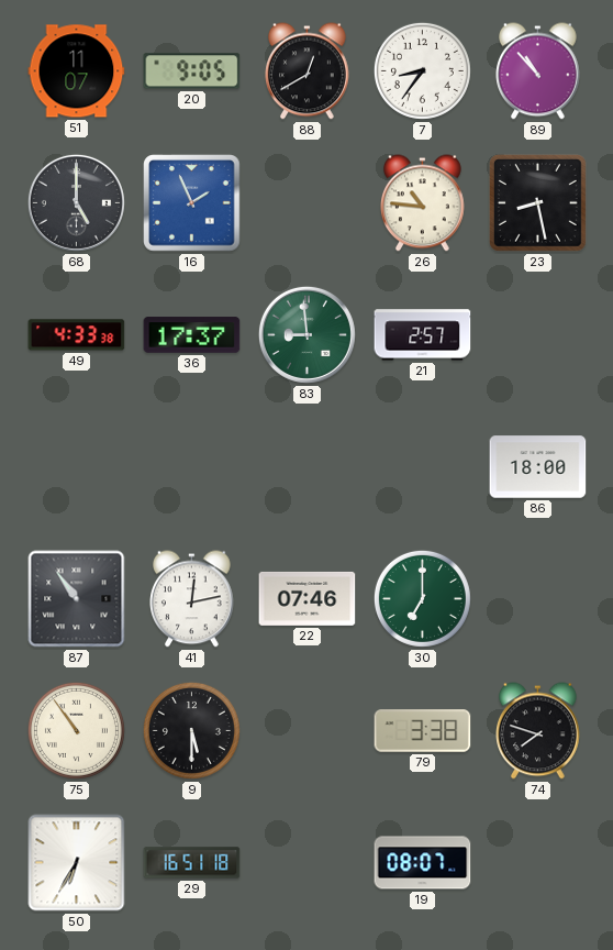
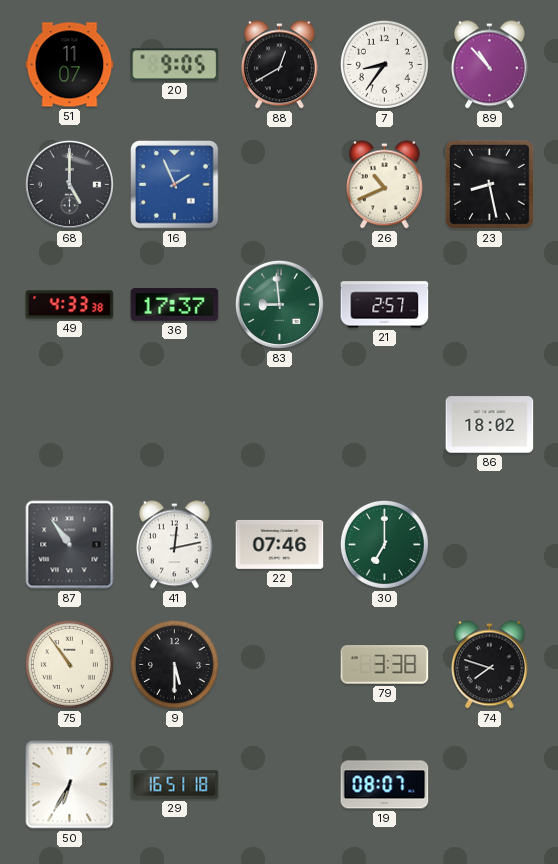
26: 10:46 -> 10:41
86: 18:00 -> 18:02
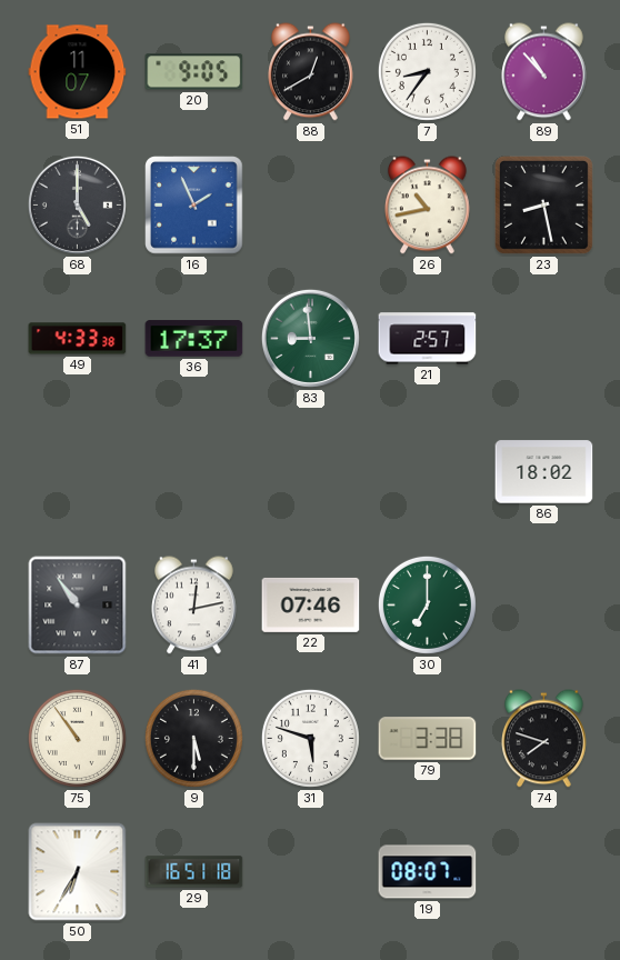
26: 10:41 -> 10:43
31: none -> 5:48
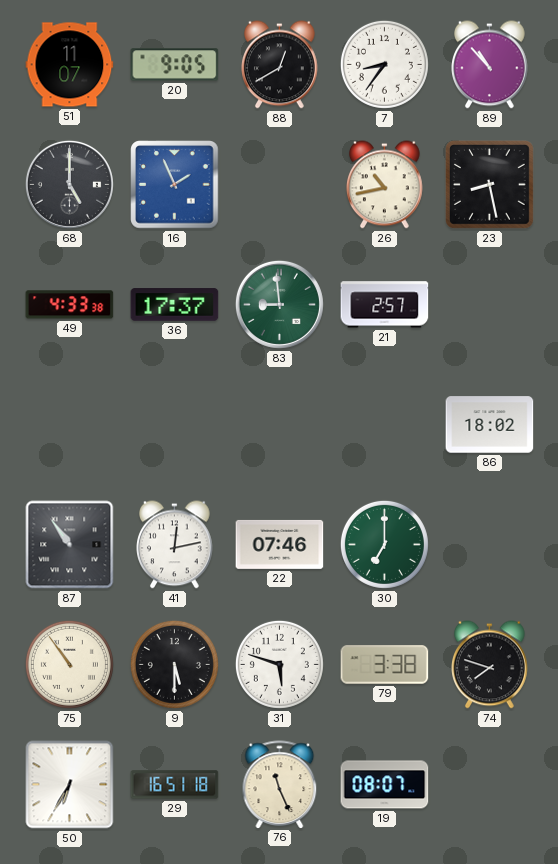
76: none -> 11:26
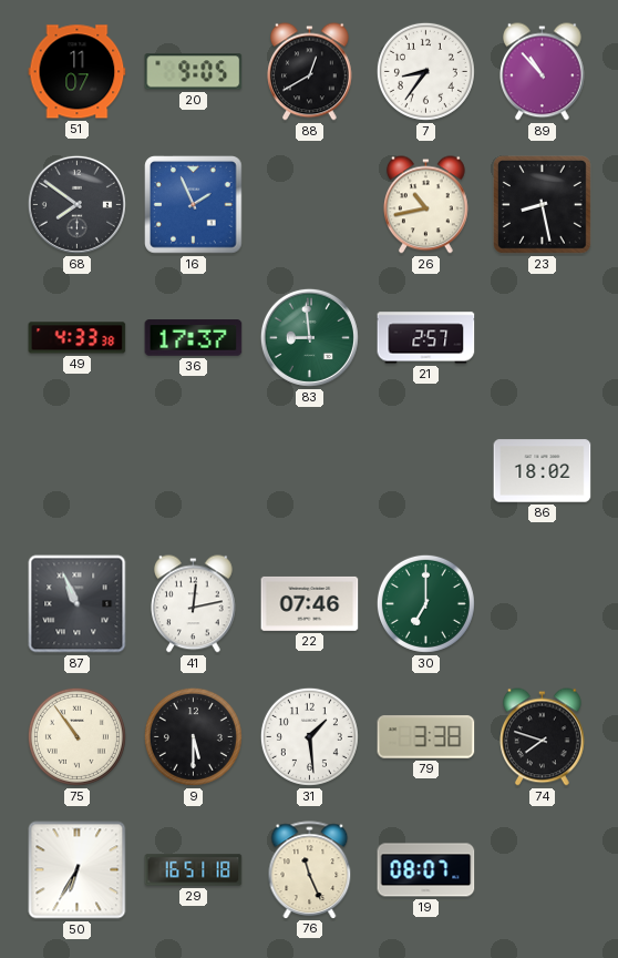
68: 5:00 -> 7:51
87: 10:54 -> 10:56
31: 5:48 -> 1:29
